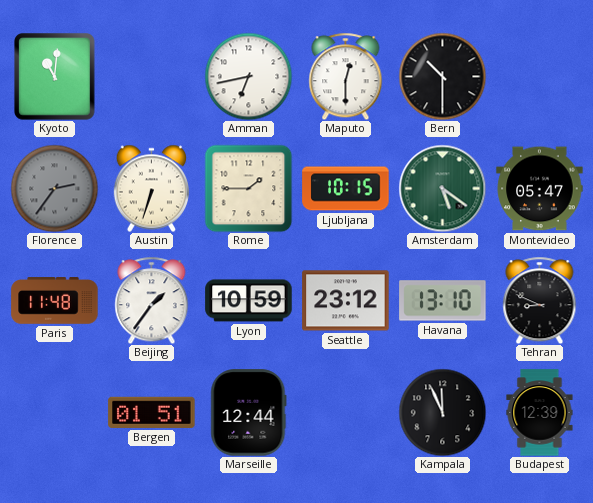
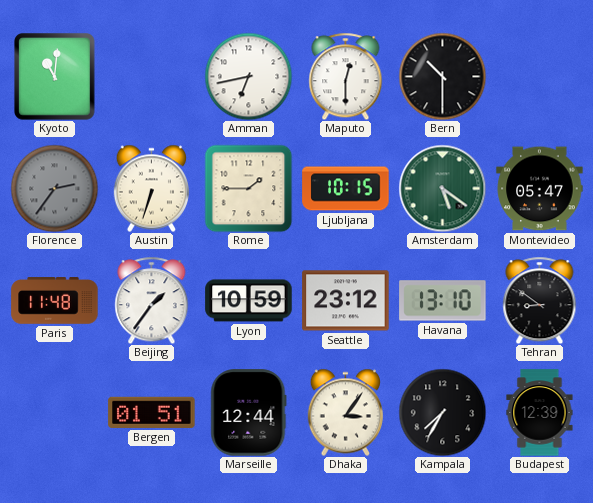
Tehran: 8:49 -> 8:51
Dhaka: none -> 3:06
Kampala: 11:56 -> 7:35
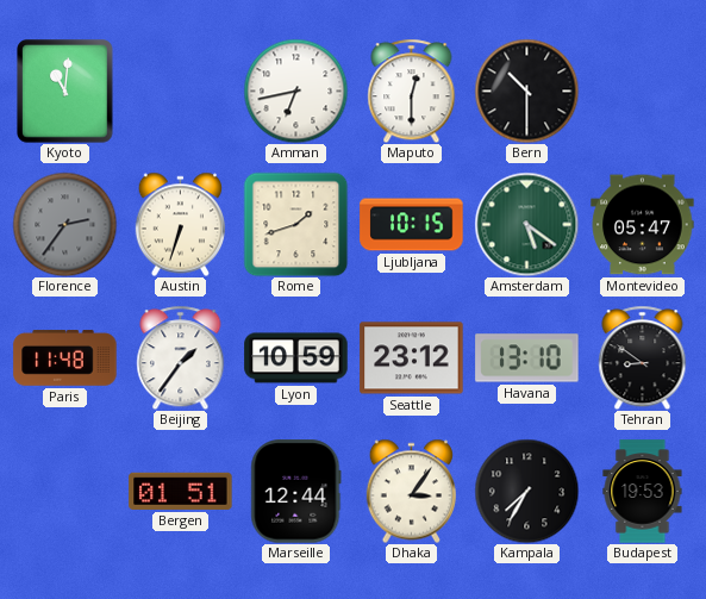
Rome: 1:45 -> 1:42
Budapest: 12:39 -> 19:53
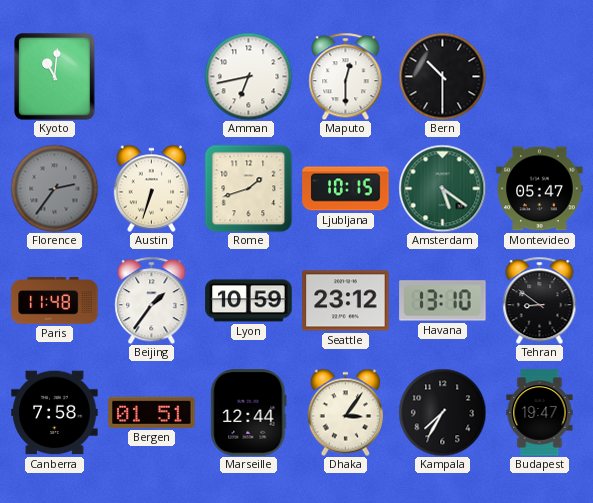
Canberra: none -> 7:58
Budapest: 19:53 -> 19:47
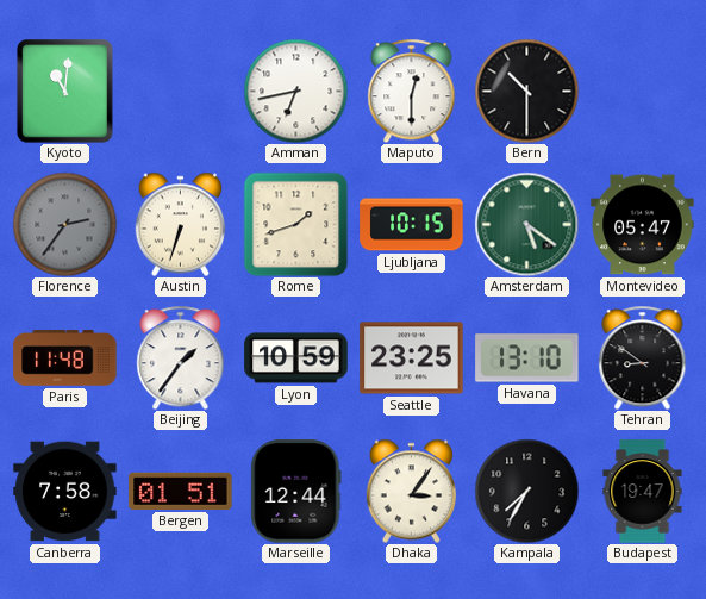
Seattle: 23:12 -> 23:25
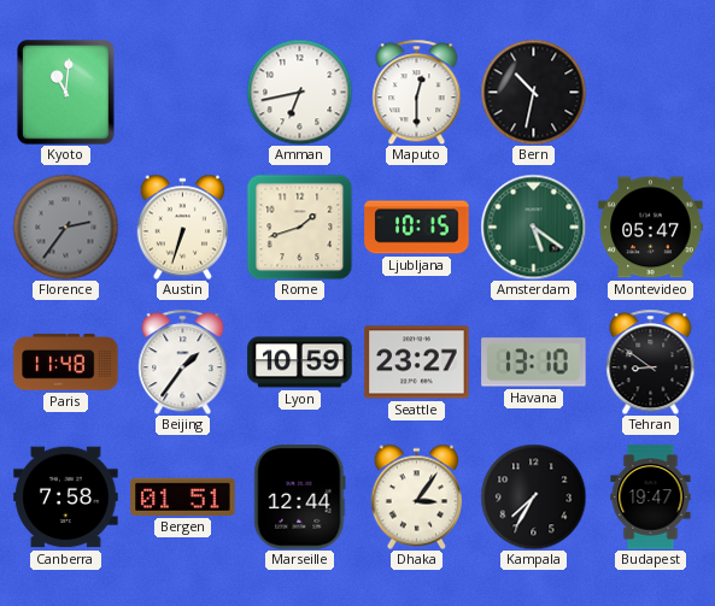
Bern: 10:30 -> 10:32
Seattle: 23:25 -> 23:27
